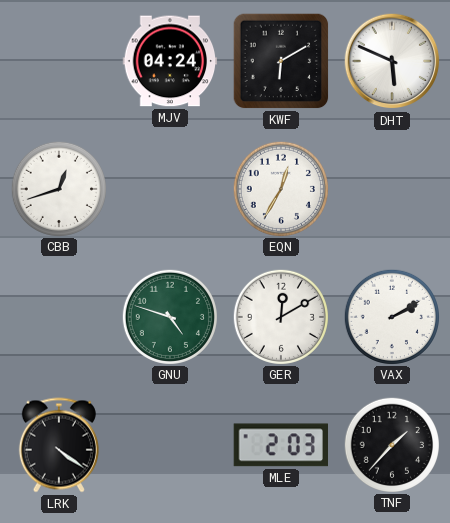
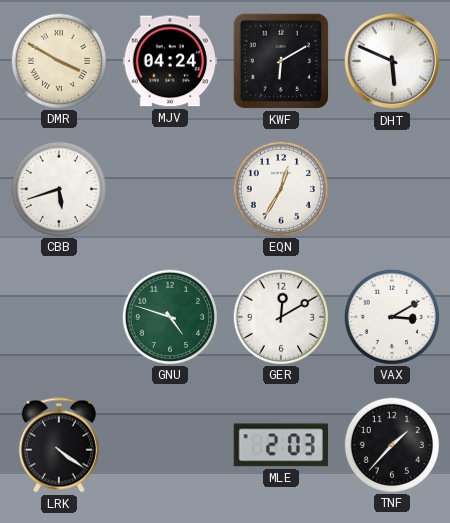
DMR: none -> 3:50
CBB: 12:42 -> 5:42
VAX: 2:10 -> 3:10
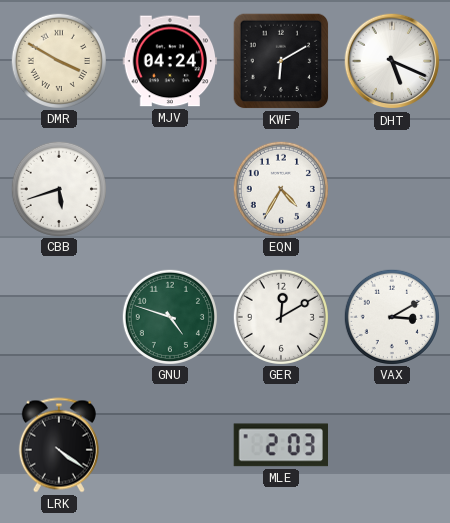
DHT: 5:49 -> 5:19
EQN: 12:35 -> 4:35
TNF: 1:37 -> none
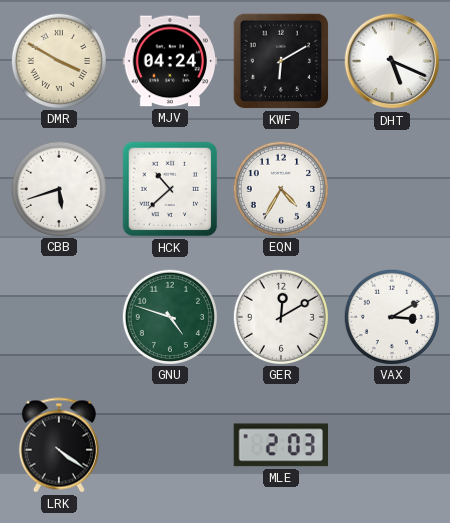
HCK: none -> 10:38
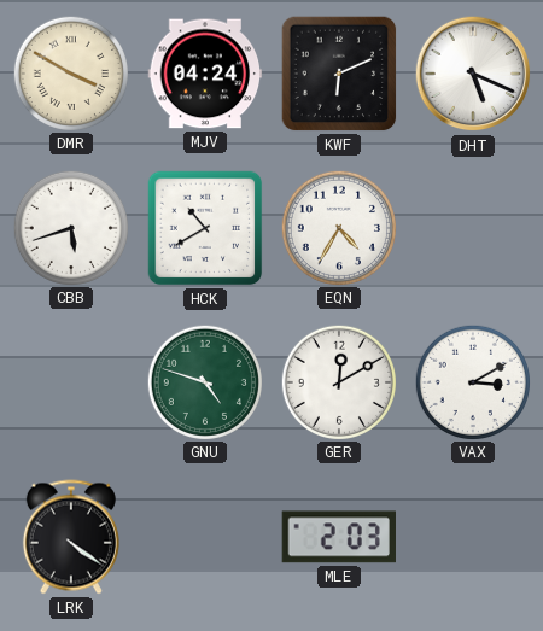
KWF: 6:10 -> 6:11
HCK: 10:38 -> 10:40
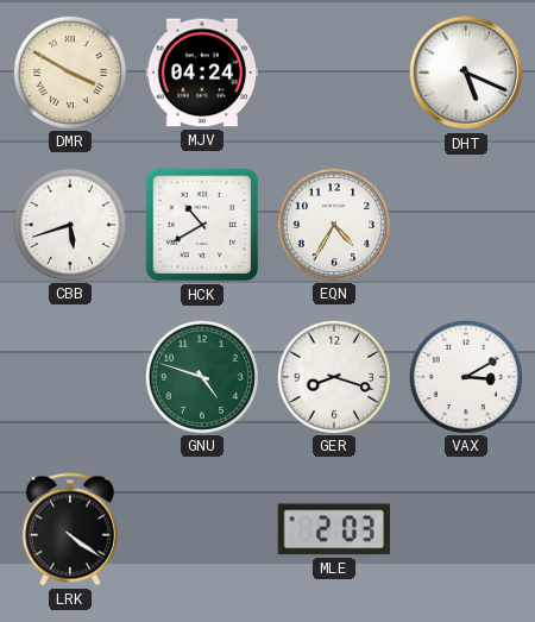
KWF: 6:11 -> none
GER: 12:10 -> 8:18
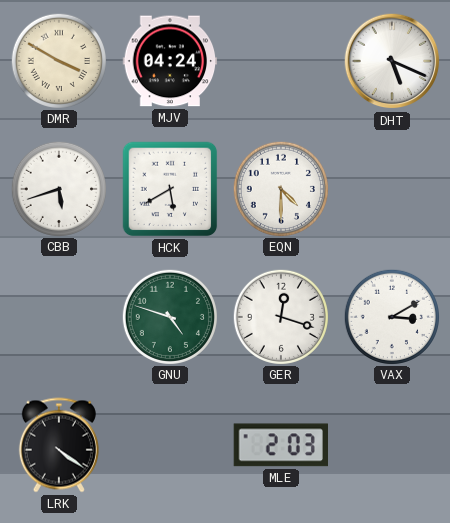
HCK: 10:40 -> 5:40
EQN: 4:35 -> 4:30
GER: 8:18 -> 12:18
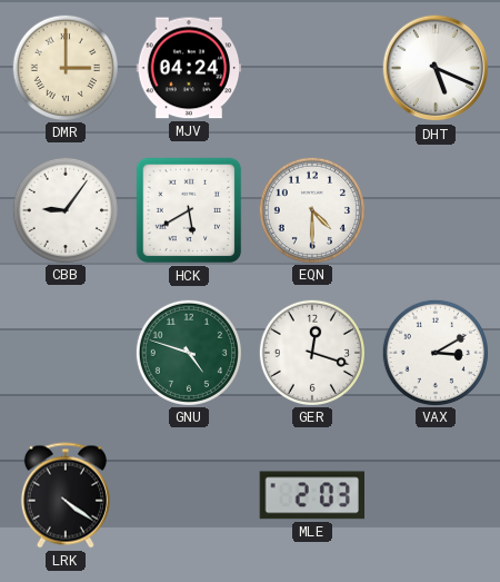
DMR: 3:50 -> 3:00
CBB: 5:42 -> 9:06
